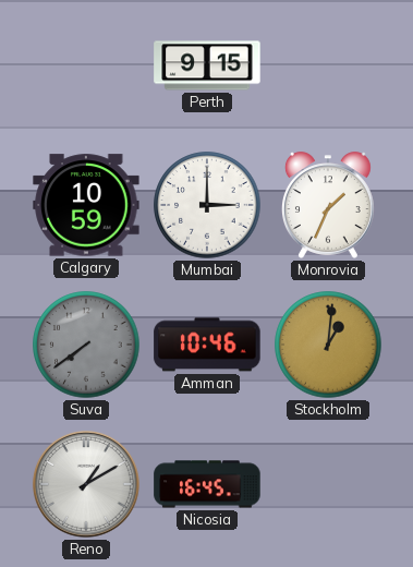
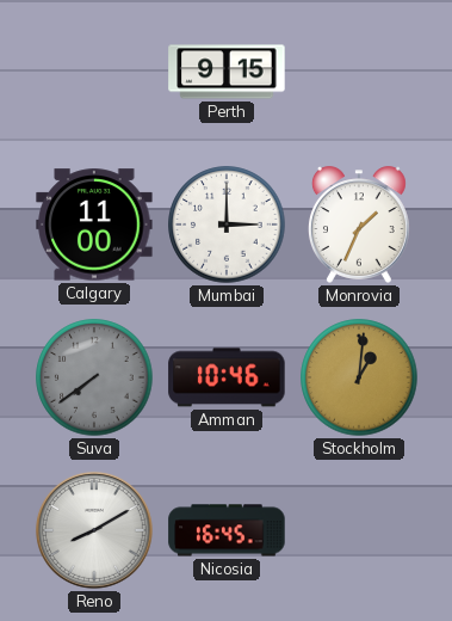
Calgary: 10:59 -> 11:00
Reno: 1:10 -> 8:10
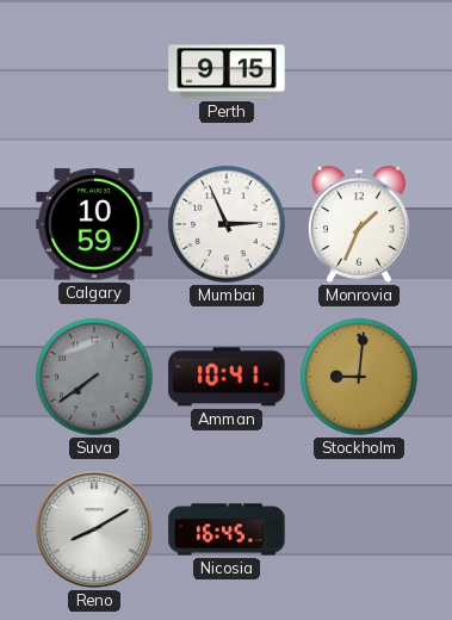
Calgary: 11:00 -> 10:59
Mumbai: 3:00 -> 2:56
Amman: 10:46 -> 10:41
Stockholm: 1:01 -> 9:01
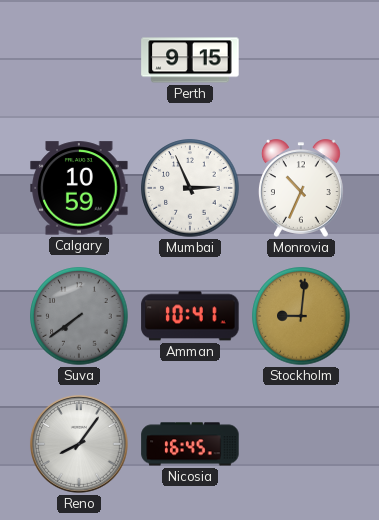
Monrovia: 1:34 -> 10:34
Reno: 8:10 -> 8:06
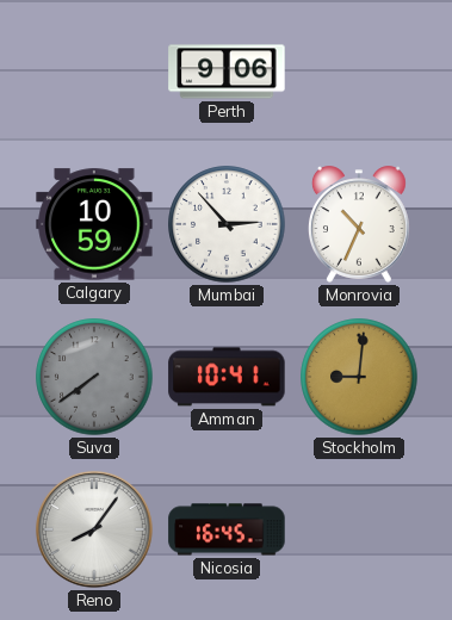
Perth: 9:15 -> 9:06
Mumbai: 2:56 -> 2:53
